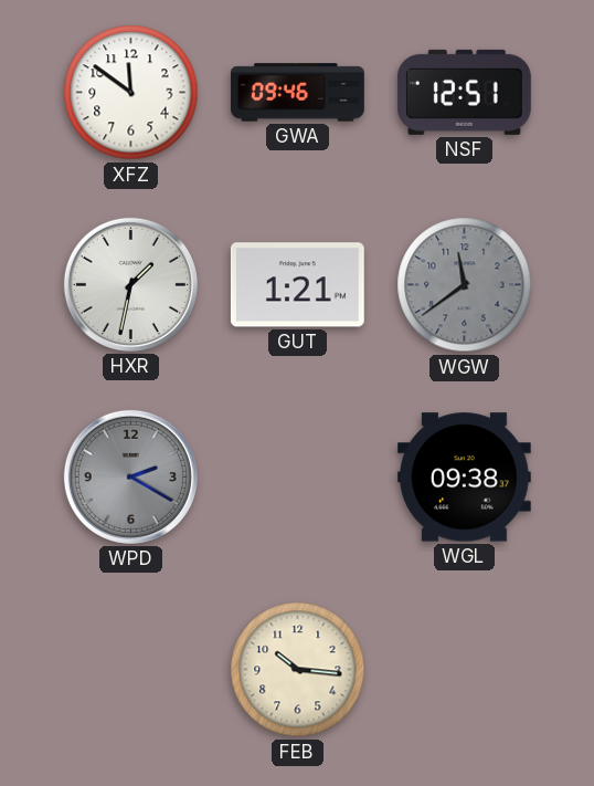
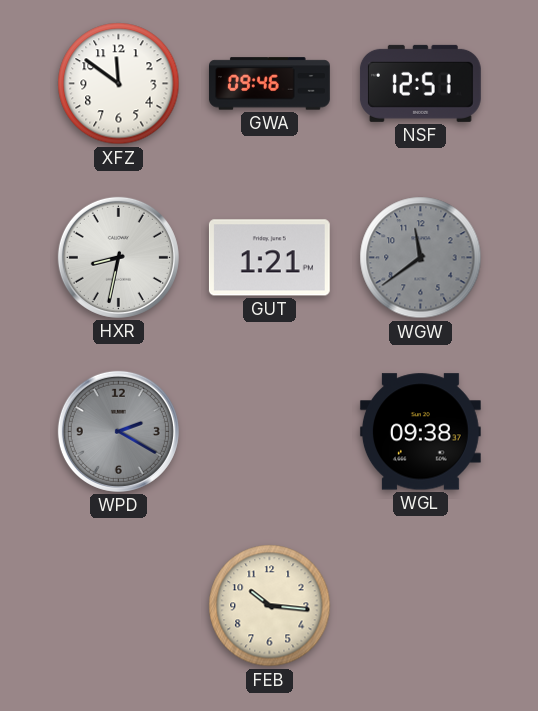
HXR: 1:32 -> 8:32
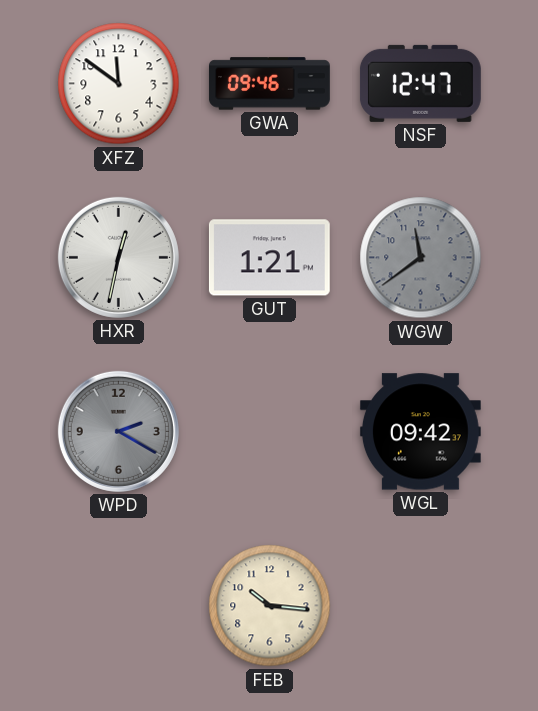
NSF: 12:51 -> 12:47
HXR: 8:32 -> 12:32
WGL: 09:38 -> 09:42
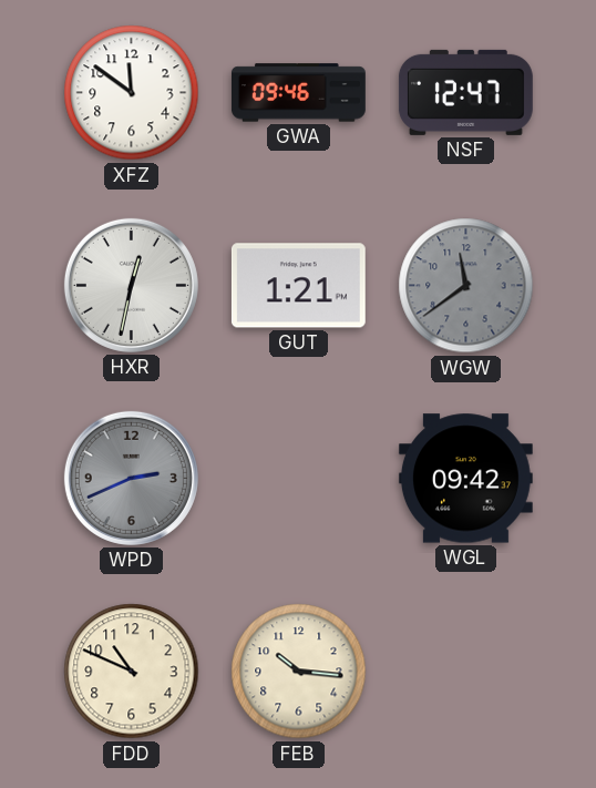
WPD: 2:20 -> 2:41
FDD: none -> 10:49
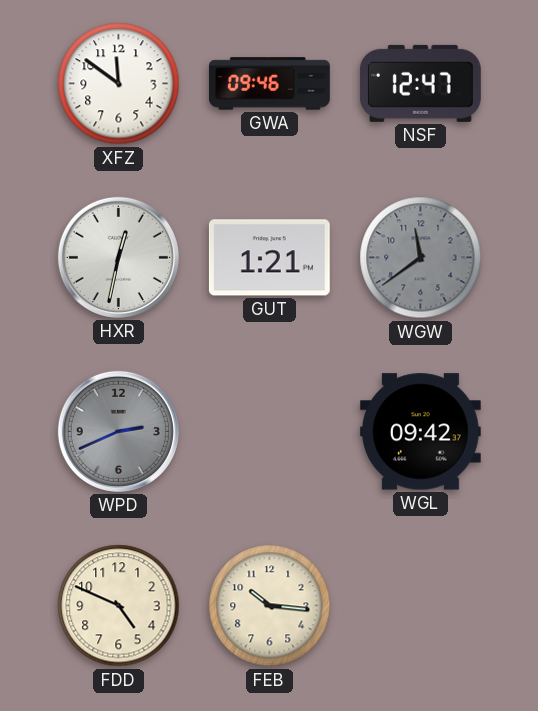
FDD: 10:49 -> 4:49
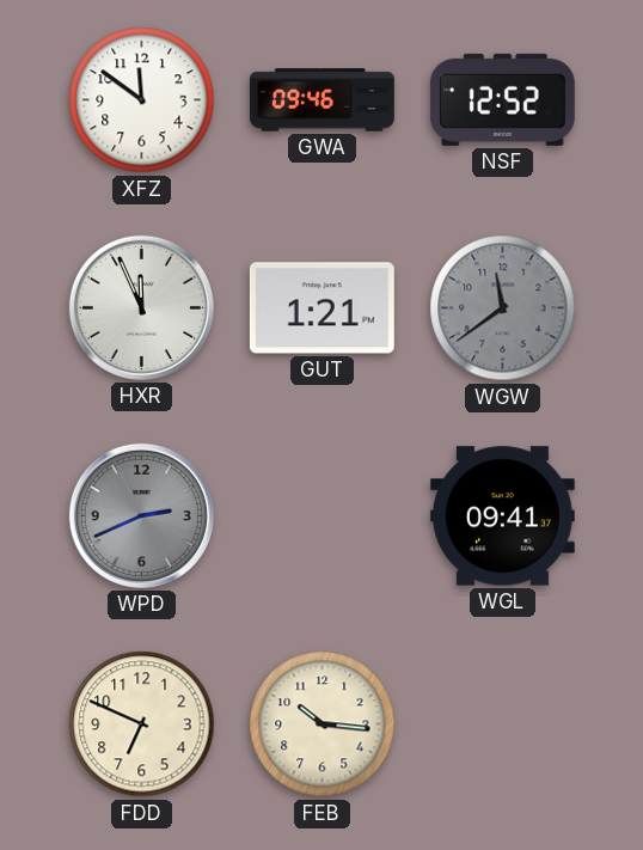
NSF: 12:47 -> 12:52
HXR: 12:32 -> 11:56
WGL: 09:42 -> 09:41
FDD: 4:49 -> 6:49
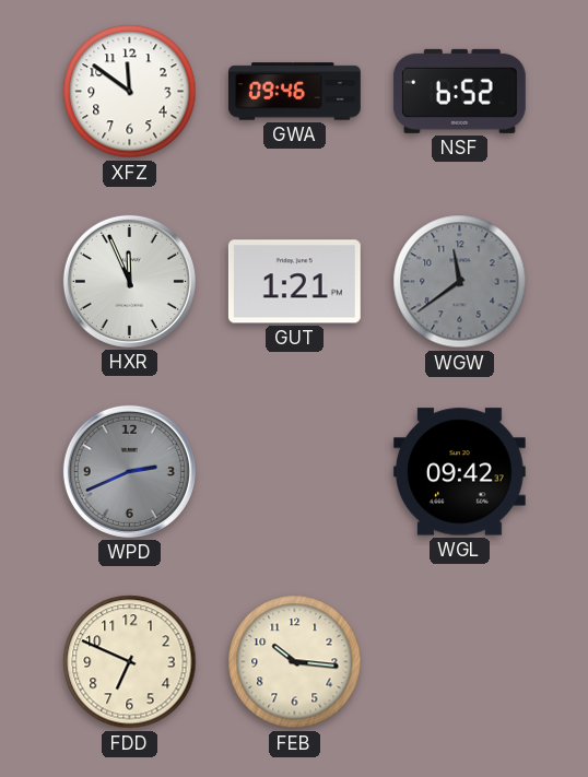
NSF: 12:52 -> 6:52
WGL: 09:41 -> 09:42
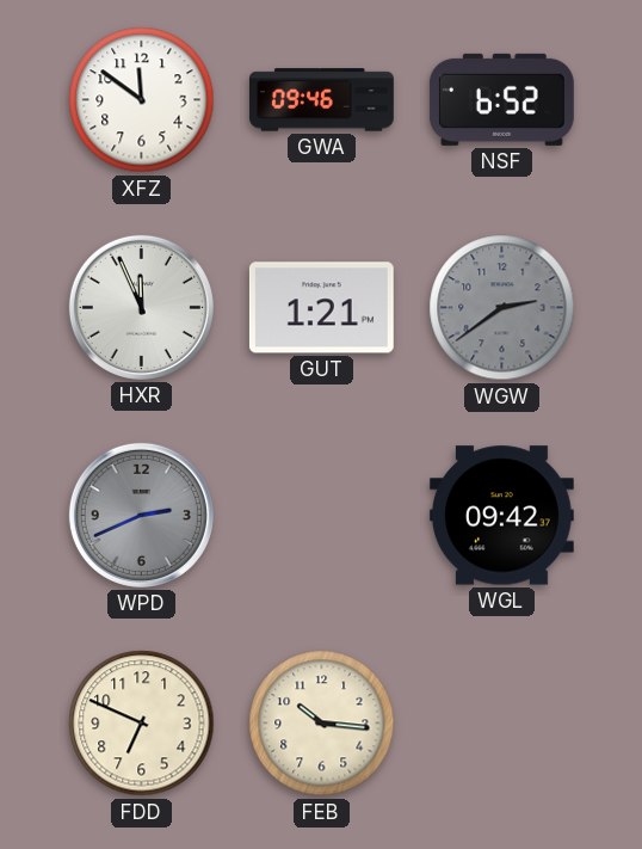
WGW: 11:39 -> 2:39
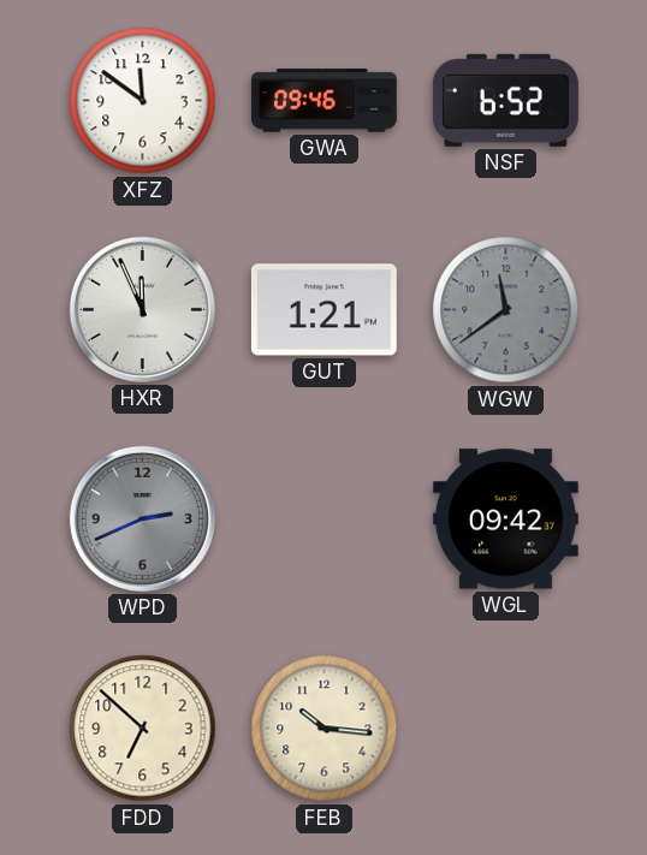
WGW: 2:39 -> 11:39
FDD: 6:49 -> 6:52
